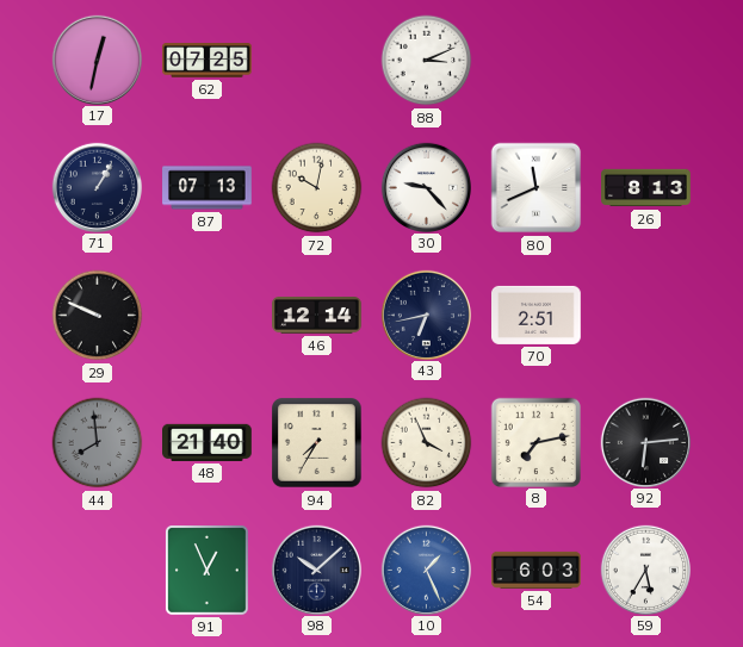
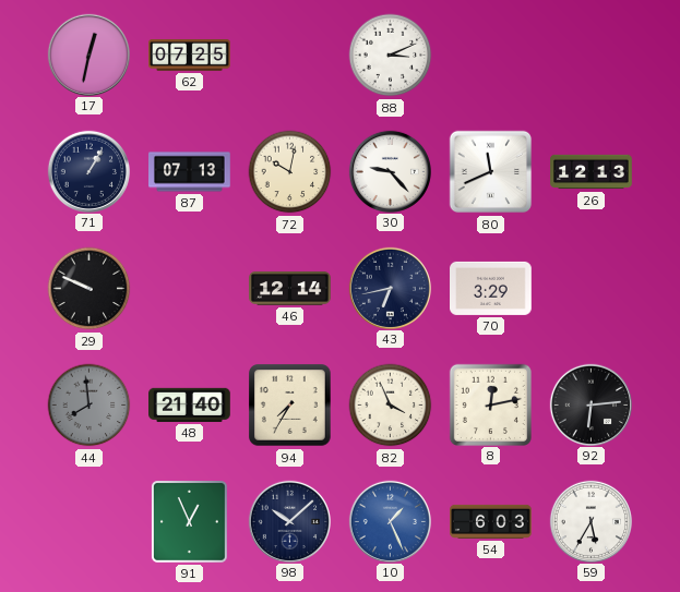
26: 8:13 -> 12:13
70: 2:51 -> 3:29
8: 7:13 -> 12:13
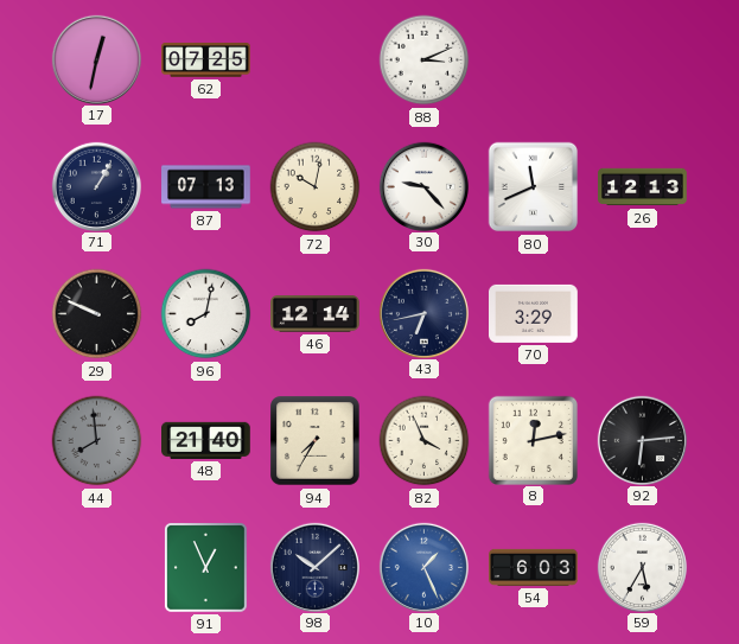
96: none -> 8:02
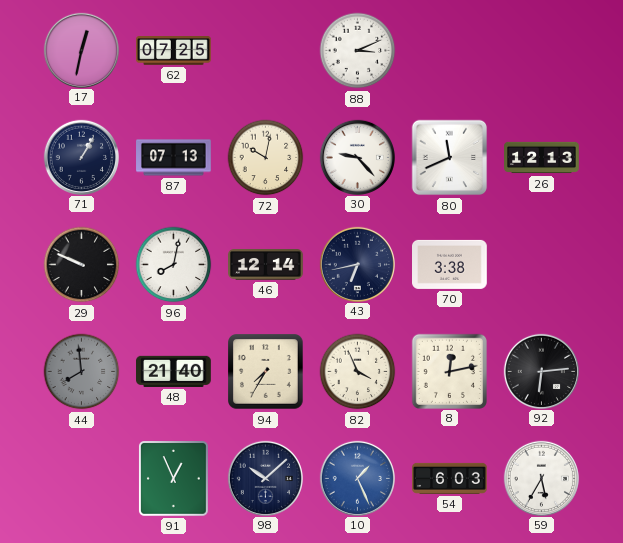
70: 3:29 -> 3:38
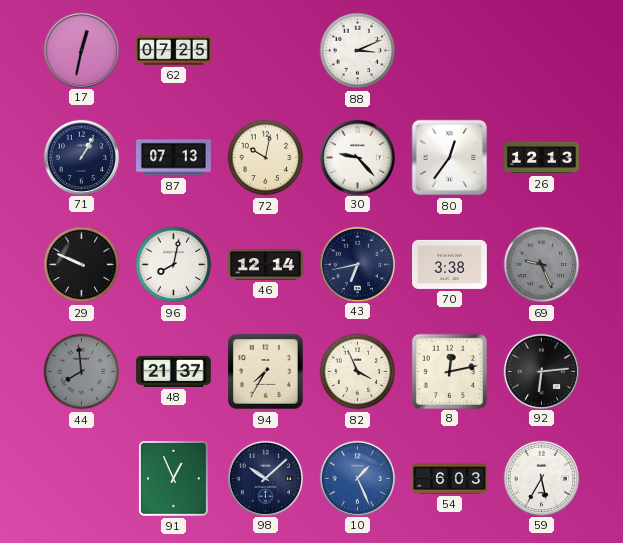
80: 11:41 -> 12:36
69: none -> 9:26
48: 21:40 -> 21:37
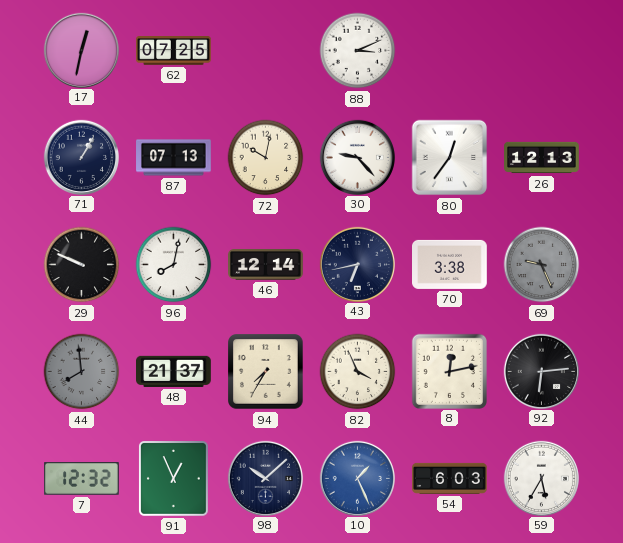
7: none -> 12:32
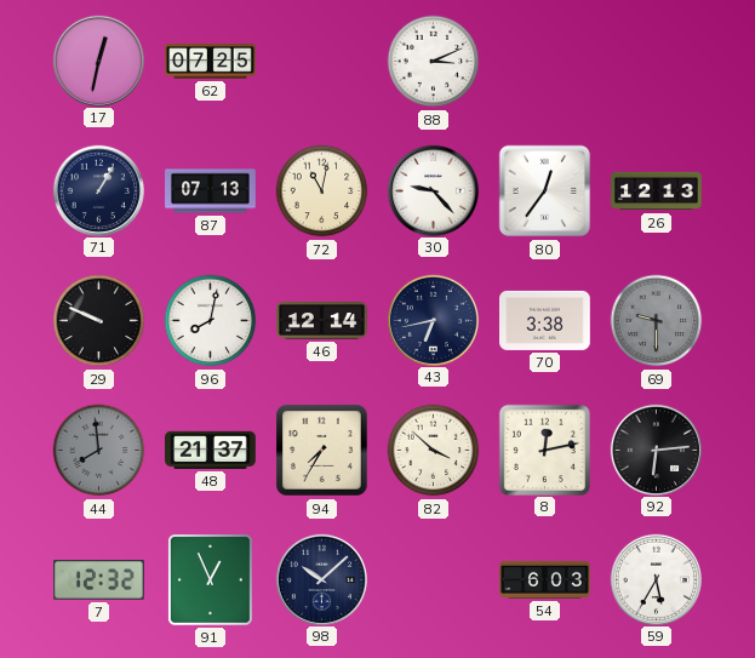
72: 10:02 -> 11:02
69: 9:26 -> 9:30
82: 3:56 -> 3:52
10: 1:26 -> none
